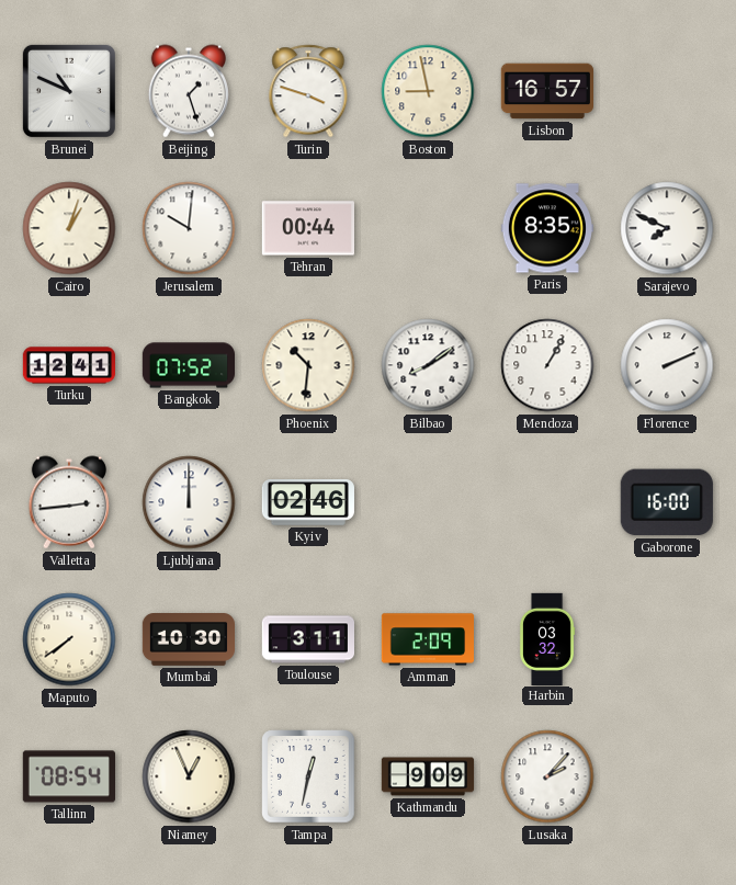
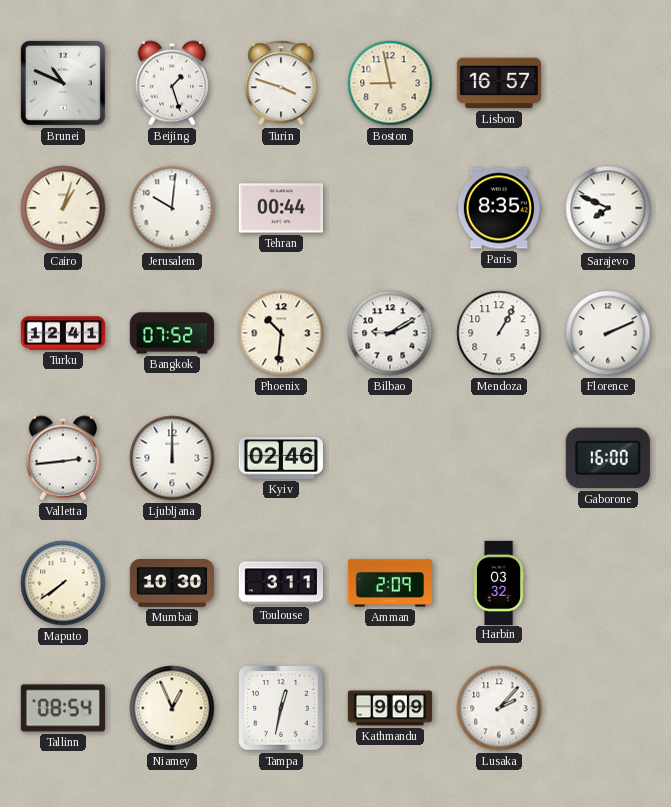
Bilbao: 8:09 -> 9:10
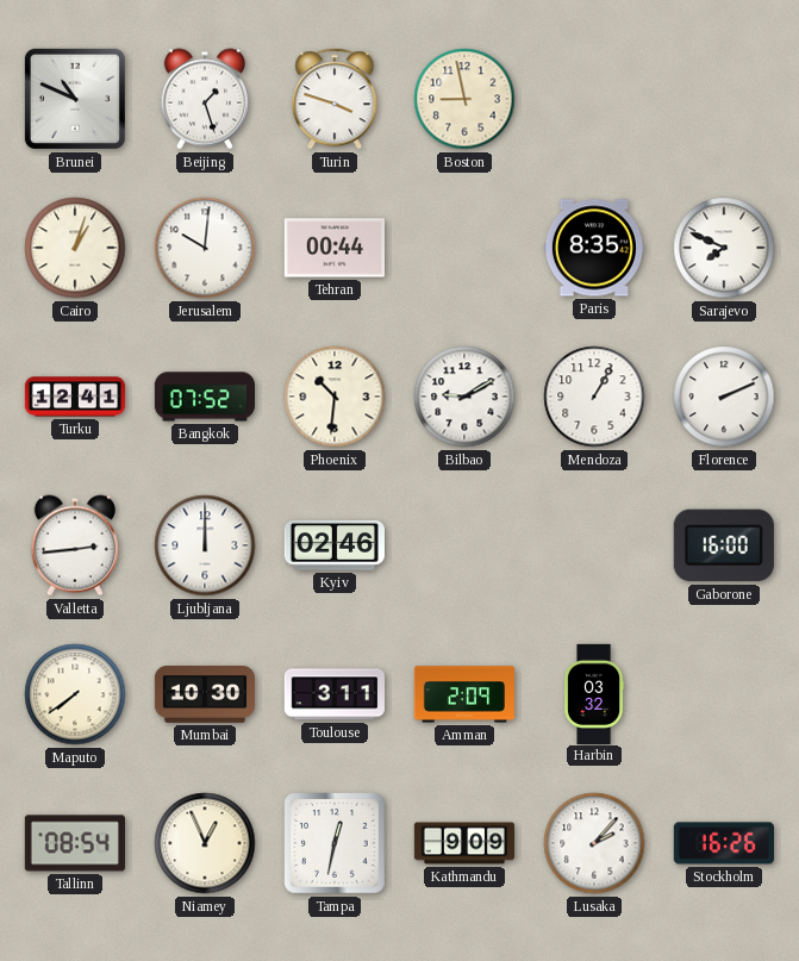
Lisbon: 16:57 -> none
Stockholm: none -> 16:26
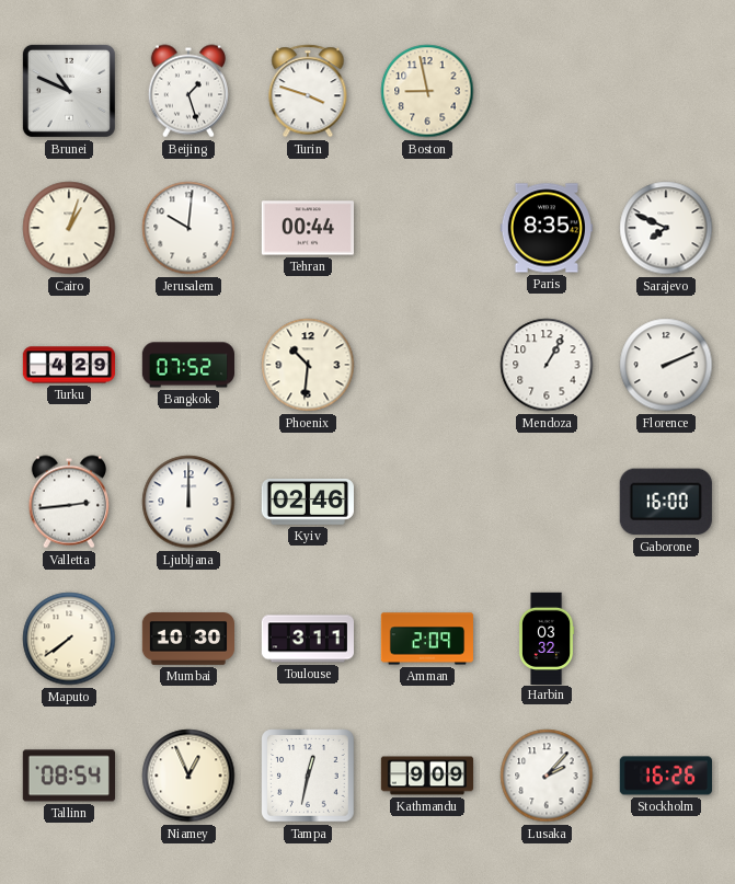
Turku: 12:41 -> 4:29
Bilbao: 9:10 -> none
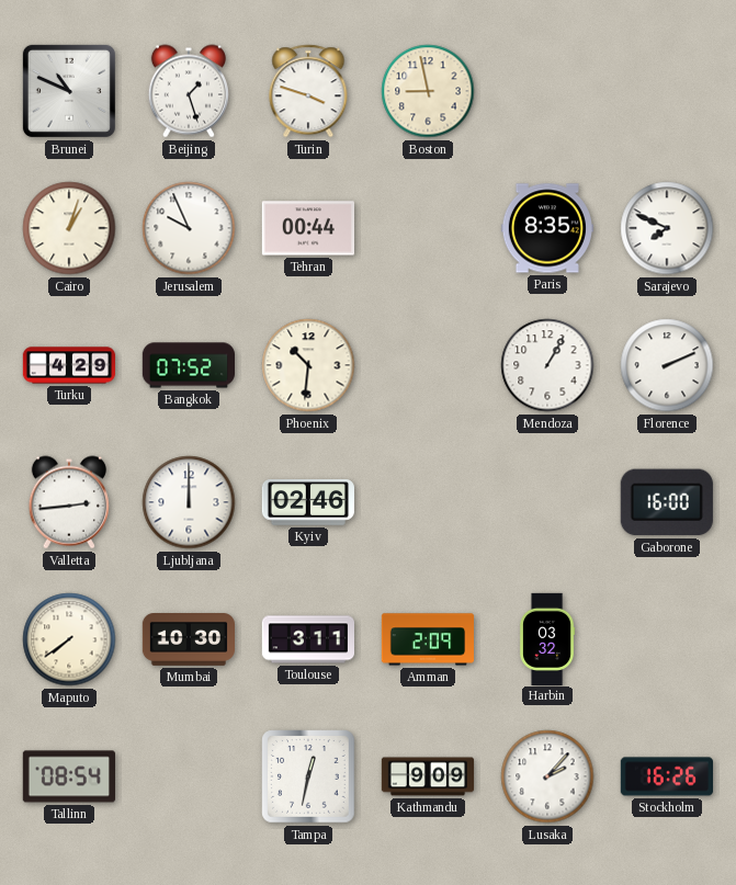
Jerusalem: 10:01 -> 9:56
Niamey: 12:56 -> none
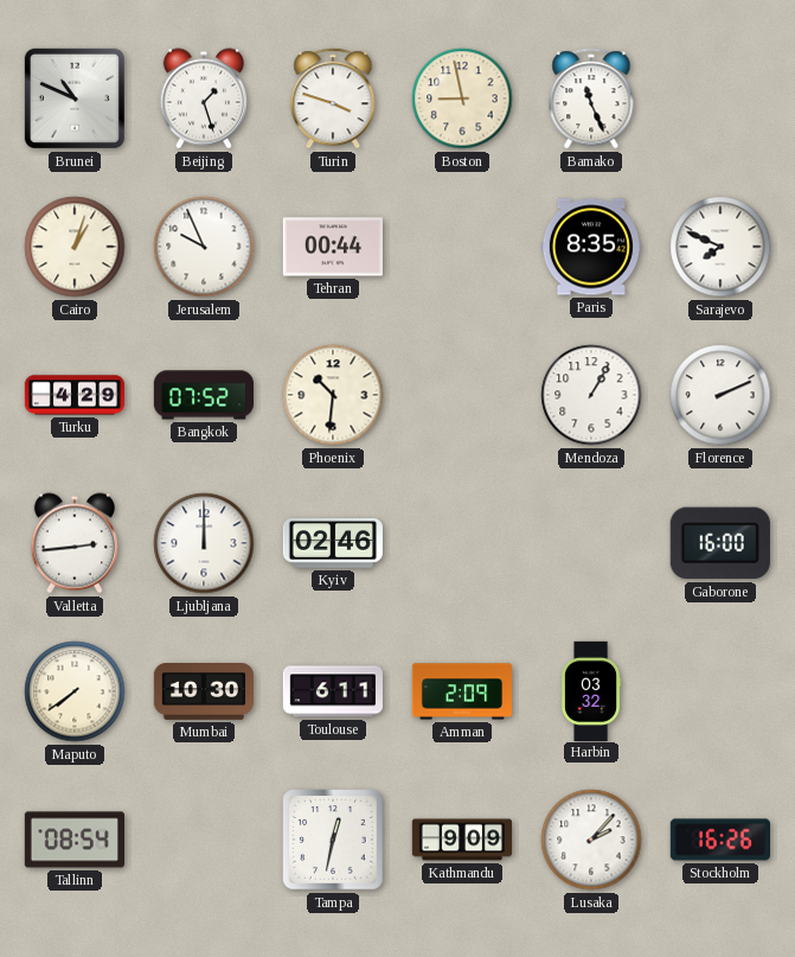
Bamako: none -> 11:26
Toulouse: 3:11 -> 6:11
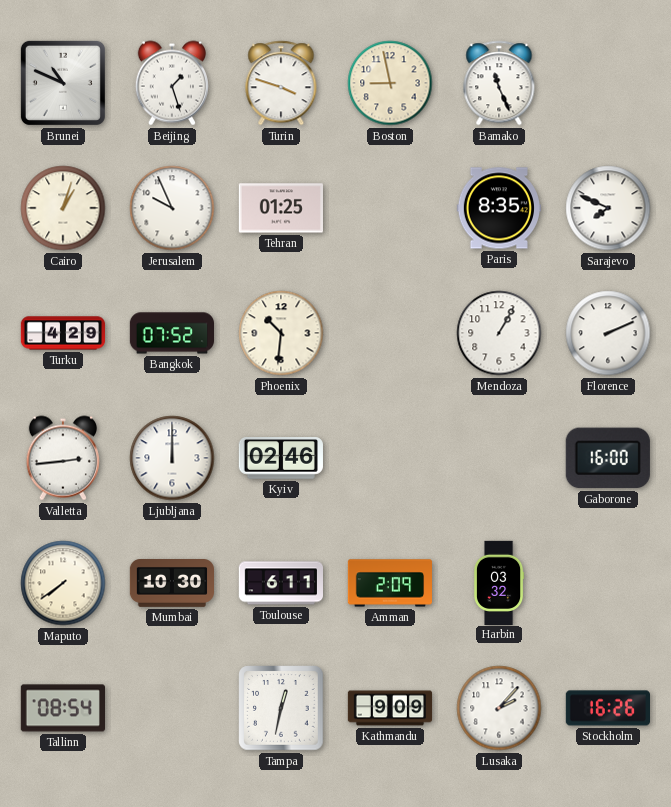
Tehran: 00:44 -> 01:25
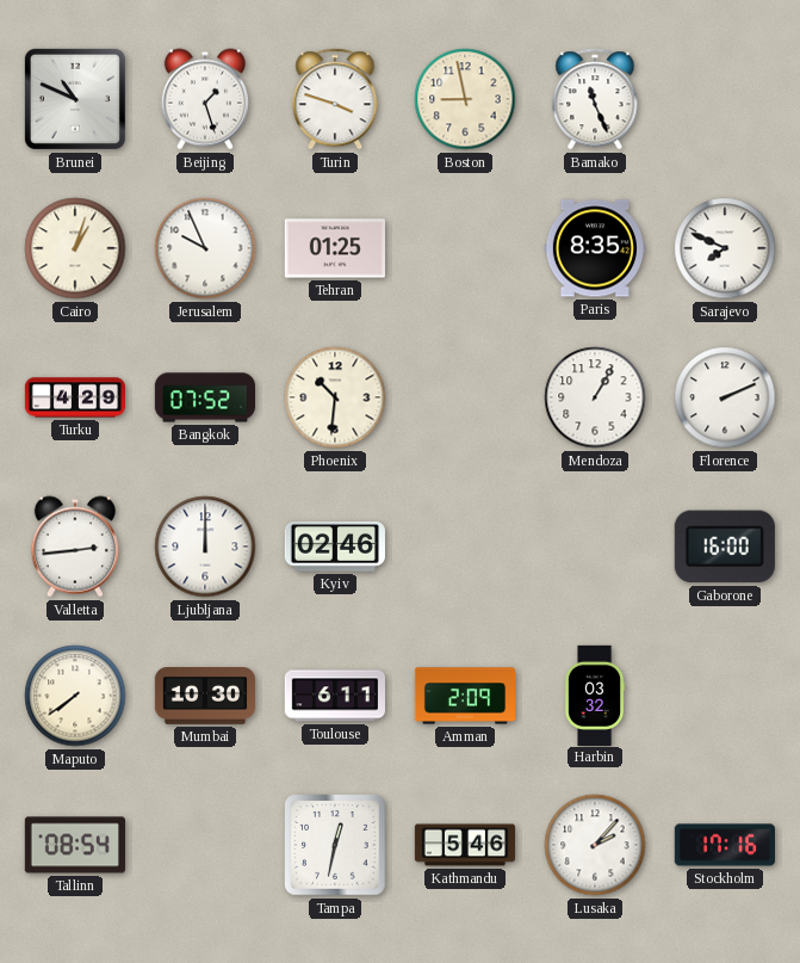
Kathmandu: 9:09 -> 5:46
Stockholm: 16:26 -> 17:16
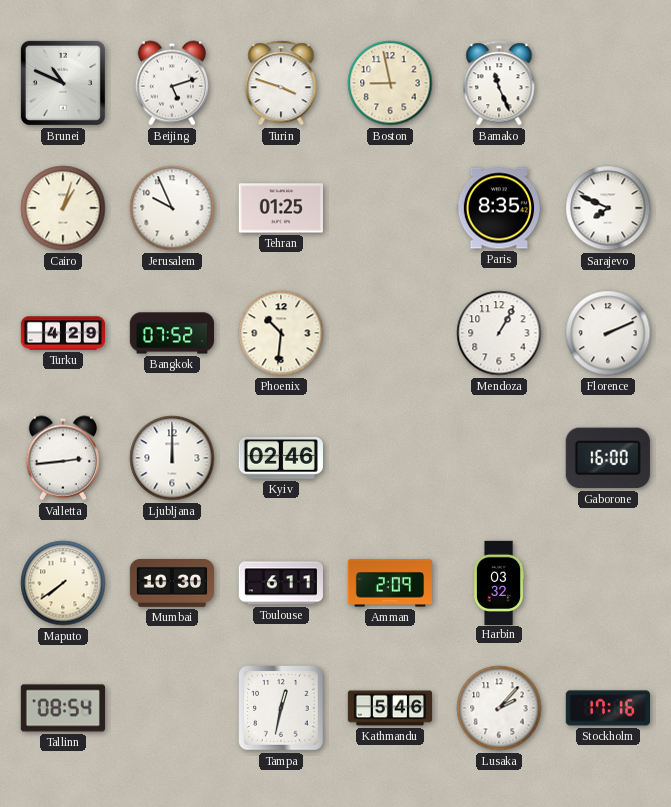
Beijing: 1:27 -> 5:12
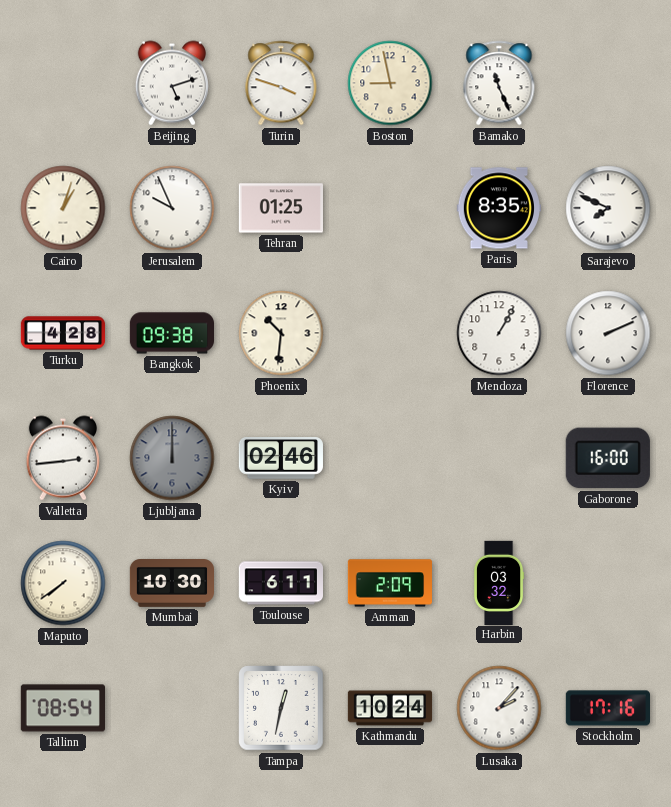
Brunei: 10:49 -> none
Turku: 4:29 -> 4:28
Bangkok: 07:52 -> 09:38
Ljubljana dial: white -> grey
Kathmandu: 5:46 -> 10:24
